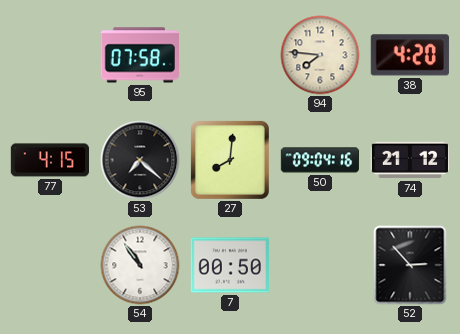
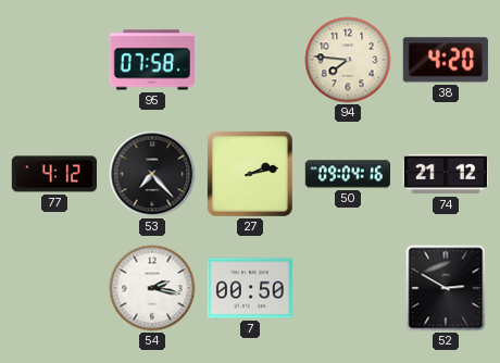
77: 4:15 -> 4:12
53: 7:22 -> 7:23
27: 8:01 -> 2:13
54: 10:54 -> 2:17
52: 2:53 -> 2:50
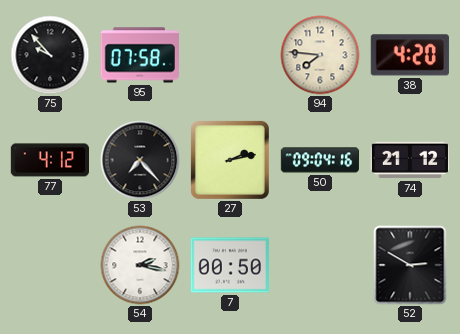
75: none -> 9:53
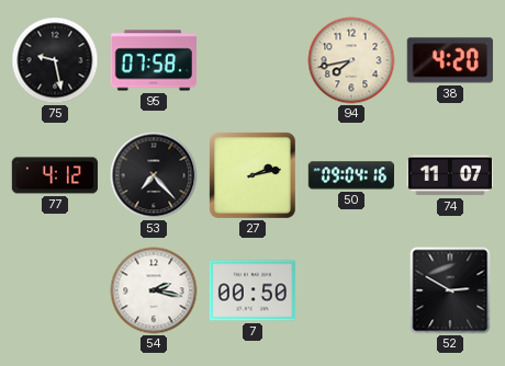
75: 9:53 -> 9:28
94: 7:46 -> 7:43
74: 21:12 -> 11:07
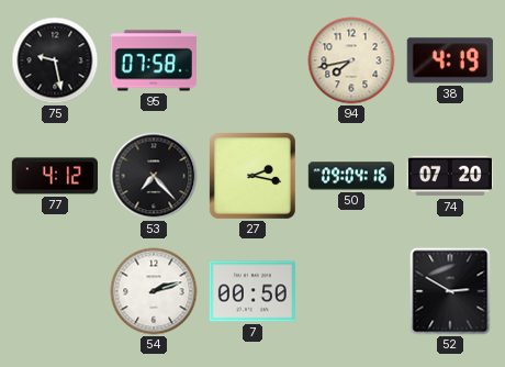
38: 4:20 -> 4:19
27: 2:13 -> 2:17
74: 11:07 -> 07:20
54: 2:17 -> 2:12
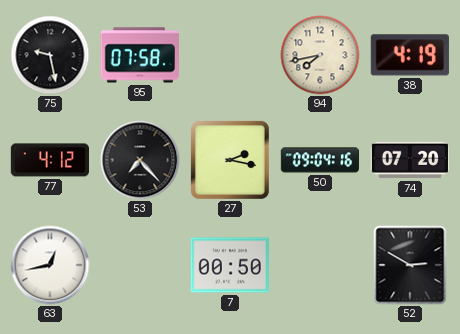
63: none -> 12:43
54: 2:12 -> none
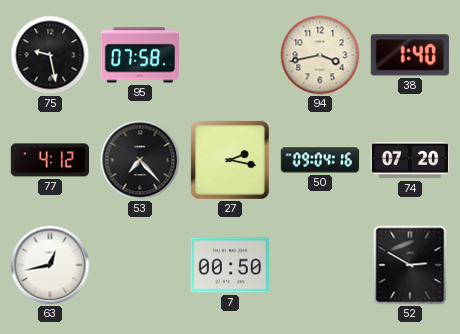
94: 7:43 -> 3:43
38: 4:19 -> 1:40
